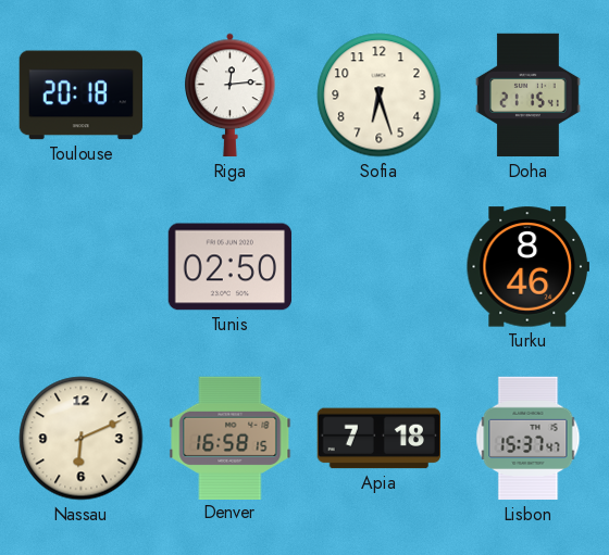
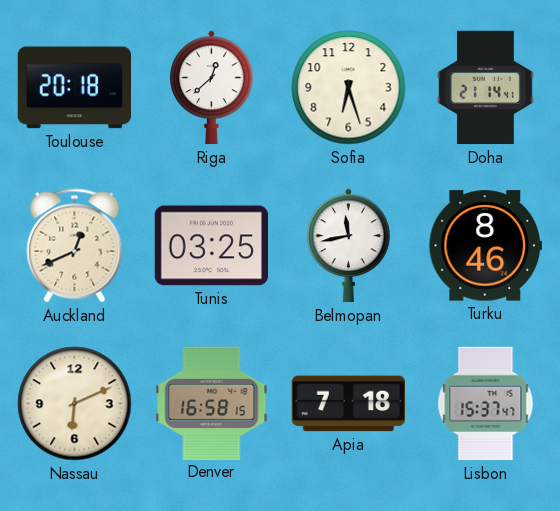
Riga: 12:14 -> 12:38
Doha: 21:15 -> 21:14
Auckland: none -> 12:41
Tunis: 02:50 -> 03:25
Belmopan: none -> 11:43
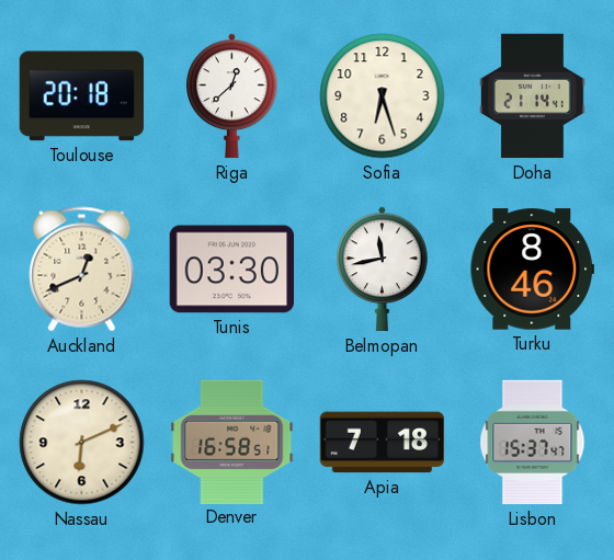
Tunis: 03:25 -> 03:30
Denver: 16:58:15 -> 16:58:51
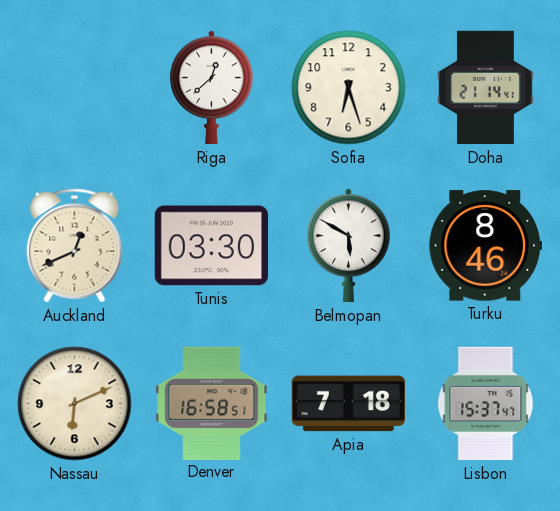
Toulouse: 20:18 -> none
Belmopan: 11:43 -> 5:50
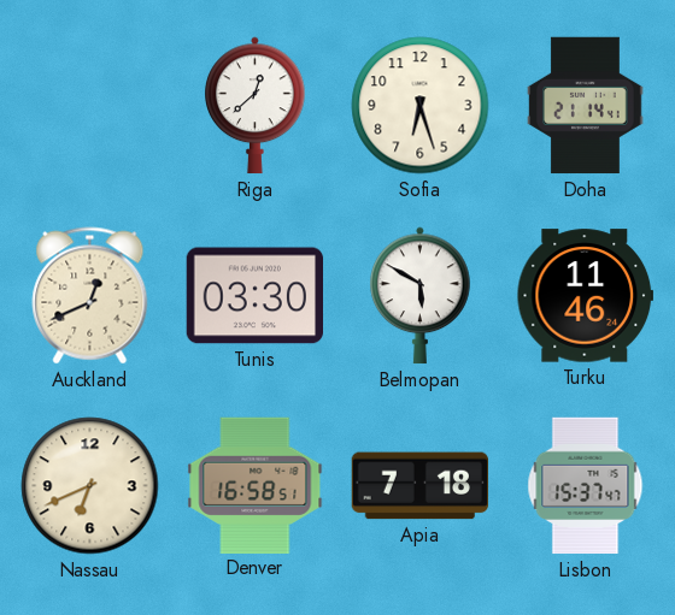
Turku: 8:46 -> 11:46
Nassau: 6:11 -> 6:41
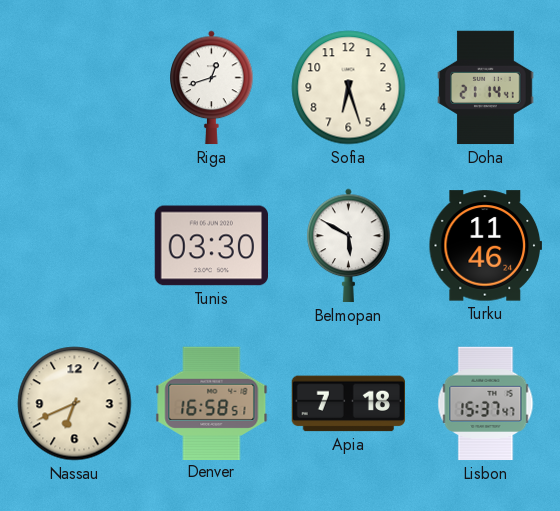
Riga: 12:38 -> 12:42
Auckland: 12:41 -> none
